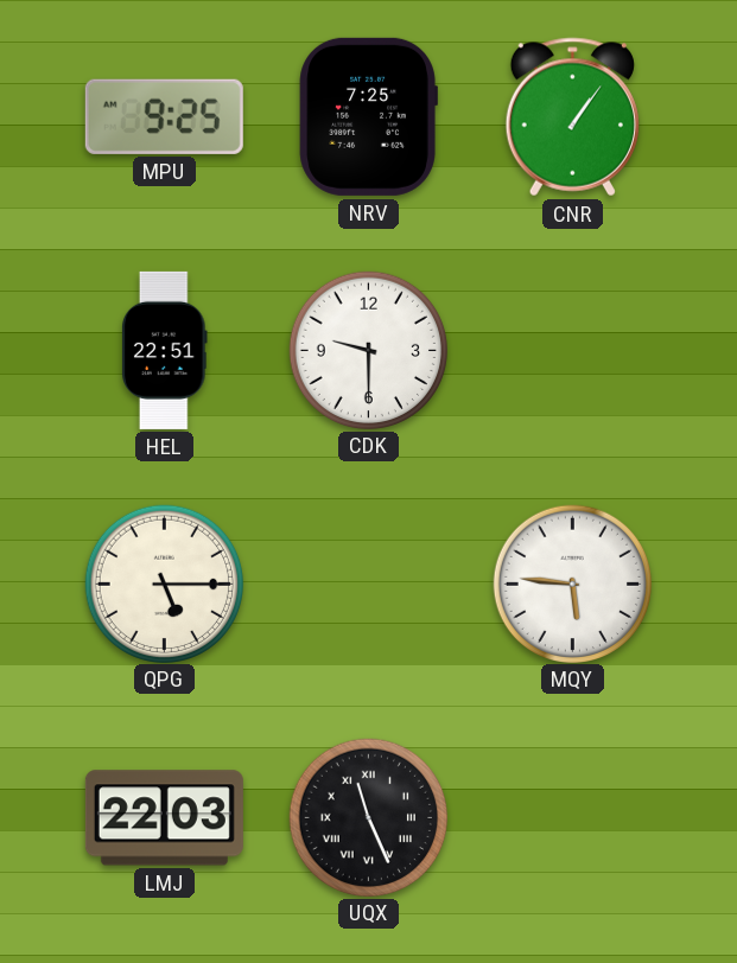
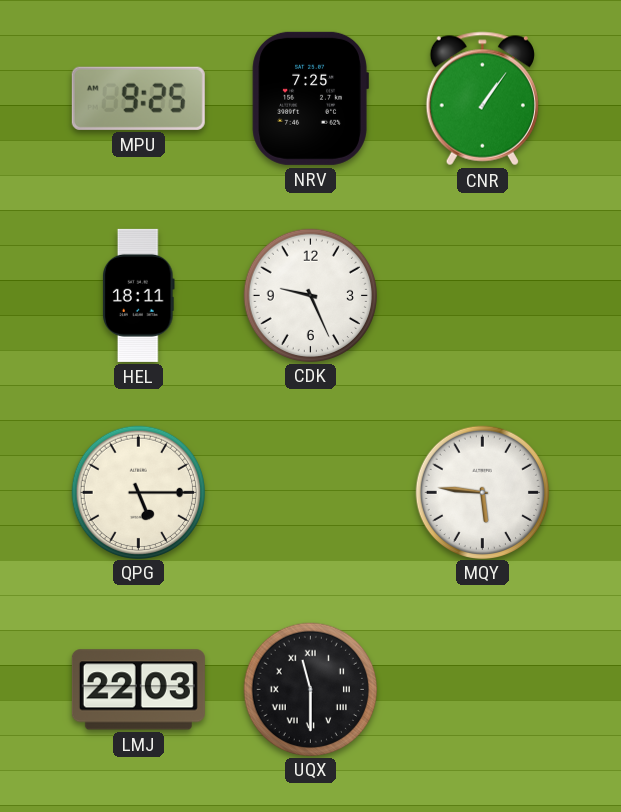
HEL: 22:51 -> 18:11
CDK: 9:30 -> 9:26
UQX: 11:26 -> 11:30
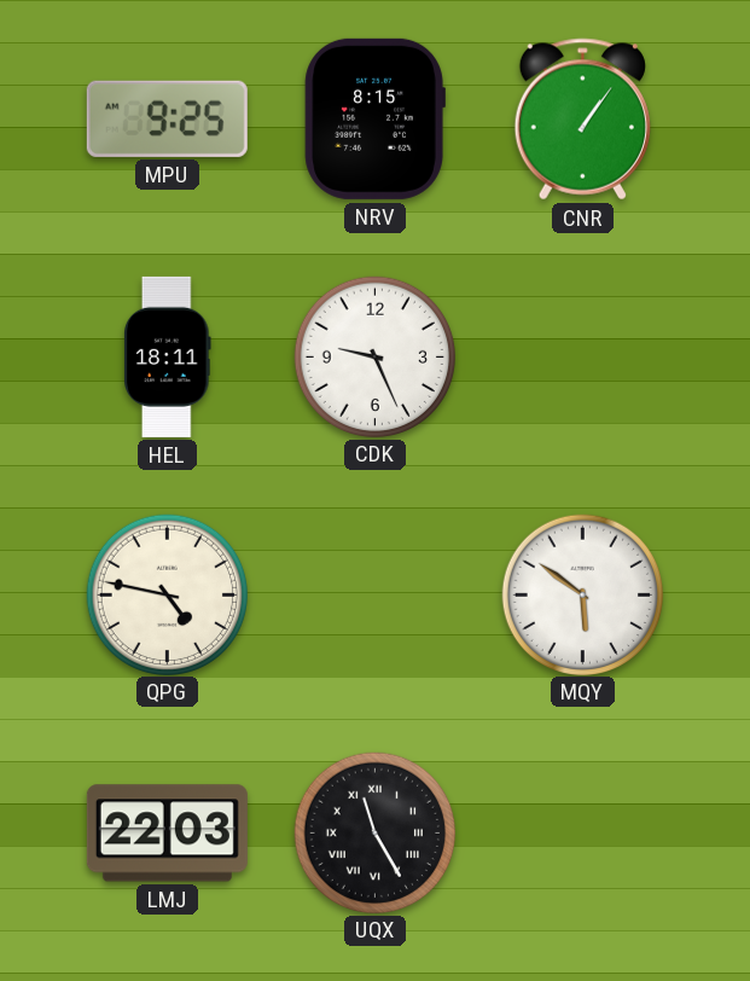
NRV: 7:25 -> 8:15
QPG: 5:15 -> 4:47
MQY: 5:46 -> 5:51
UQX: 11:30 -> 11:25
